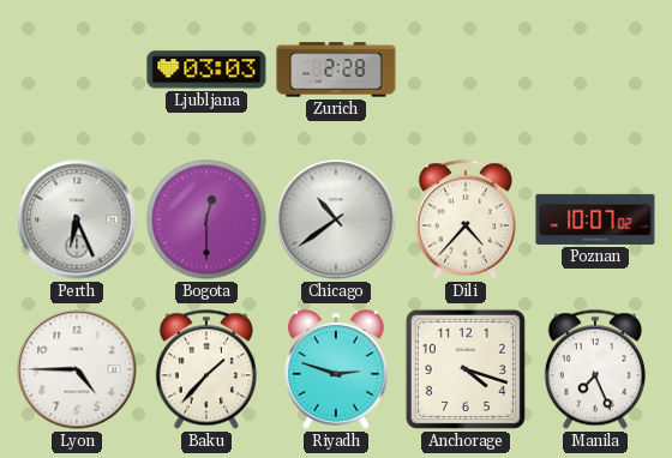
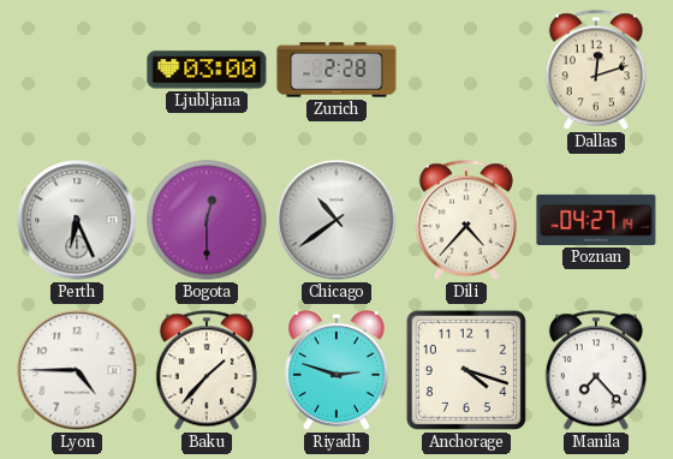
Ljubljana: 03:03 -> 03:00
Dallas: none -> 12:12
Poznan: 10:07 -> 04:27
Manila: 7:26 -> 7:23
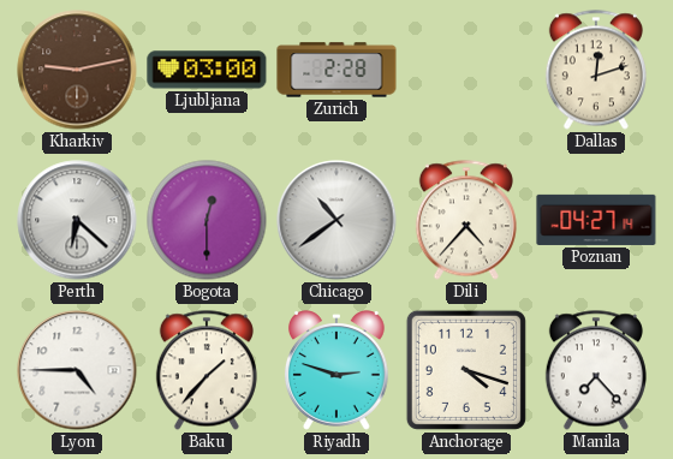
Kharkiv: none -> 9:13
Perth: 6:26 -> 6:22
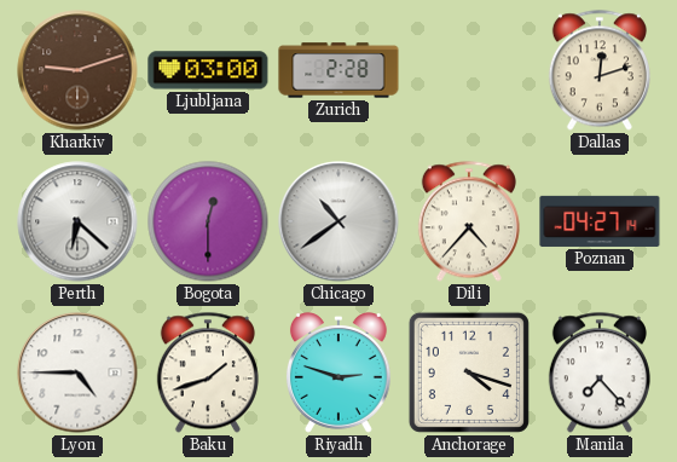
Kharkiv: 9:13 -> 9:12
Baku: 1:37 -> 1:42
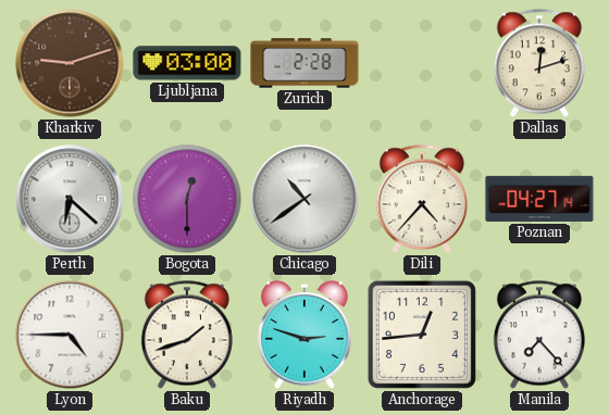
Anchorage: 4:18 -> 12:44
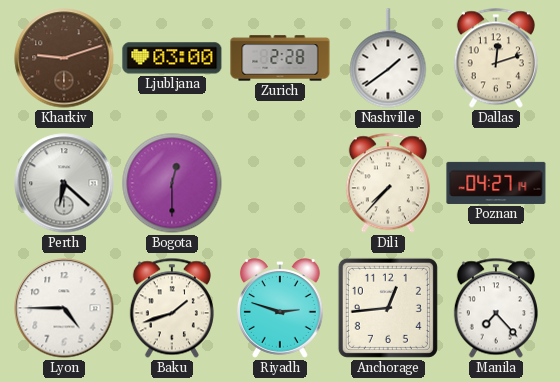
Nashville: none -> 1:39
Chicago: 10:39 -> none
Dili: 4:37 -> 7:37
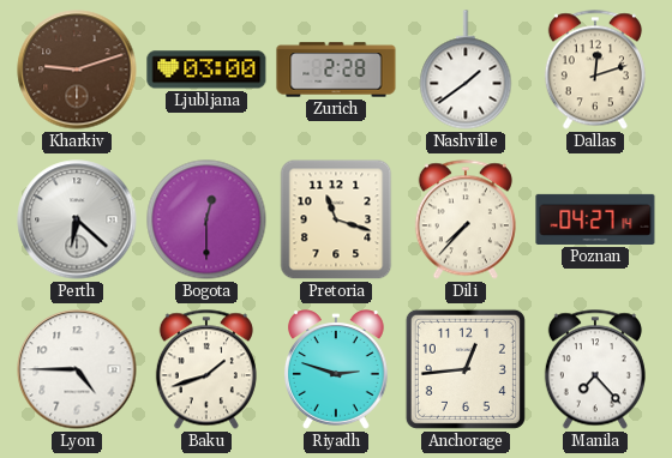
Pretoria: none -> 11:18
